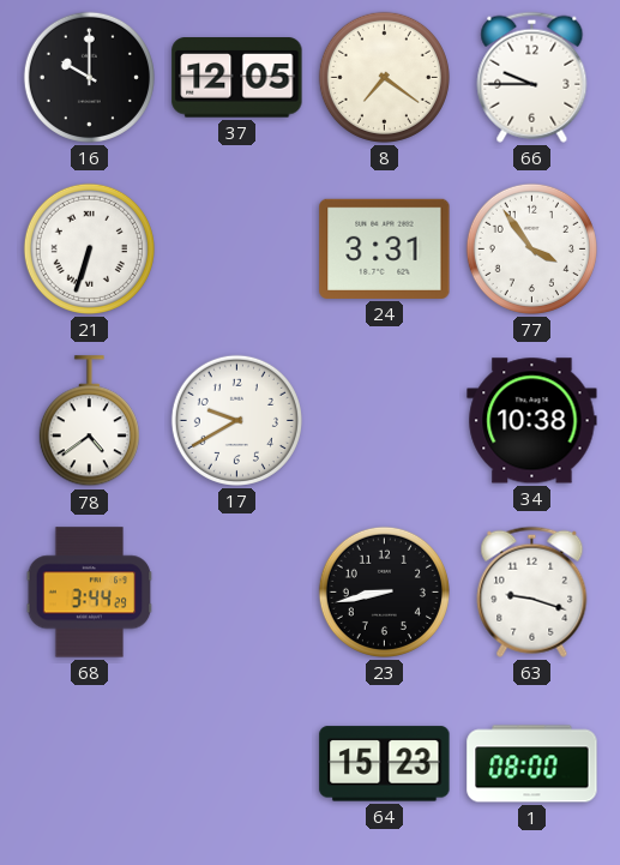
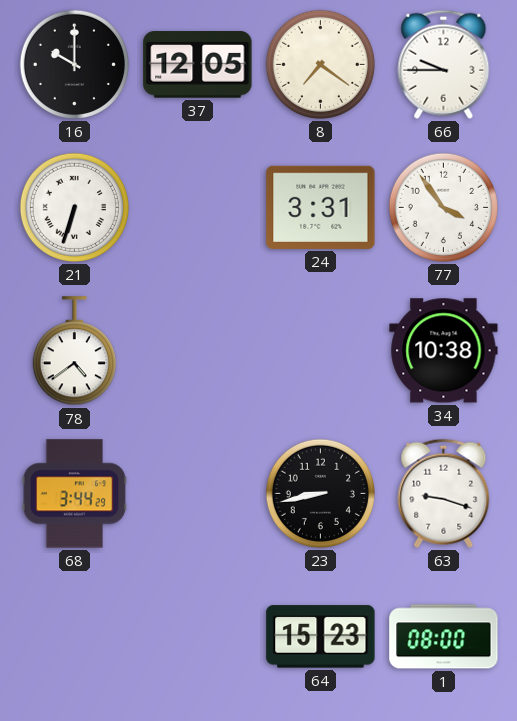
17: 9:40 -> none
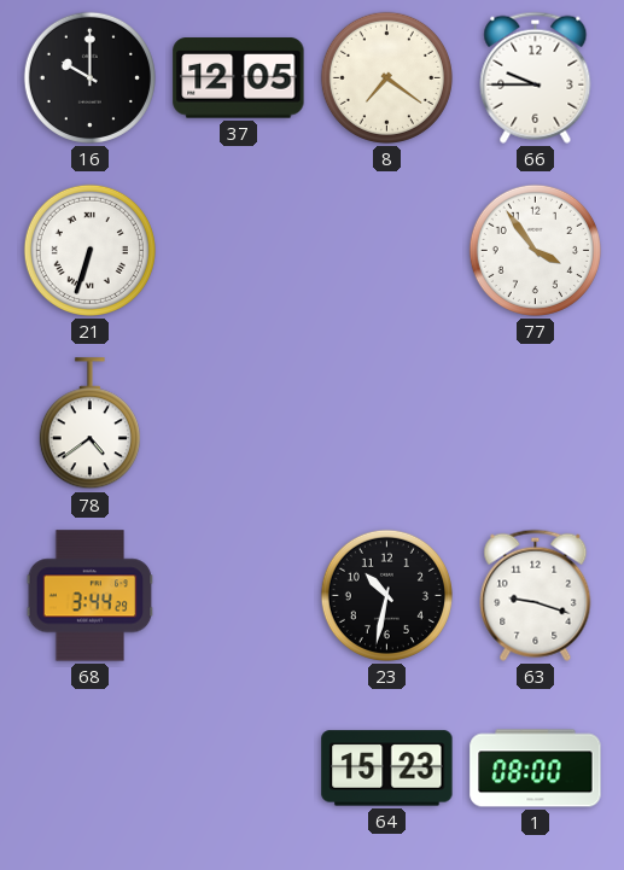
24: 3:31 -> none
34: 10:38 -> none
23: 8:43 -> 10:32
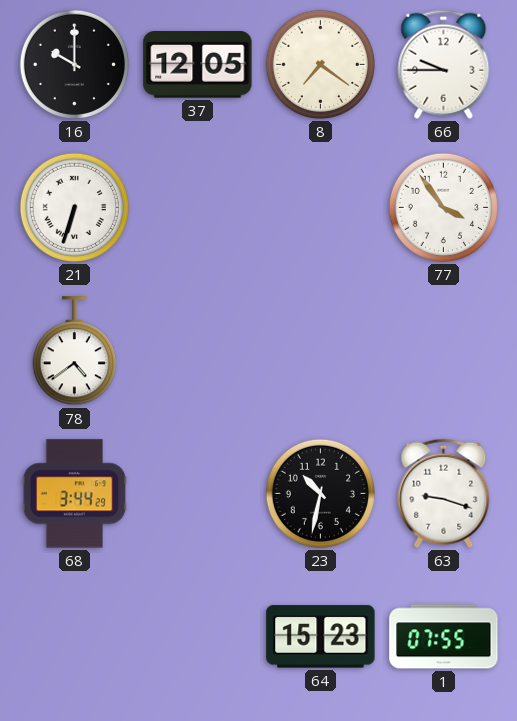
1: 08:00 -> 07:55
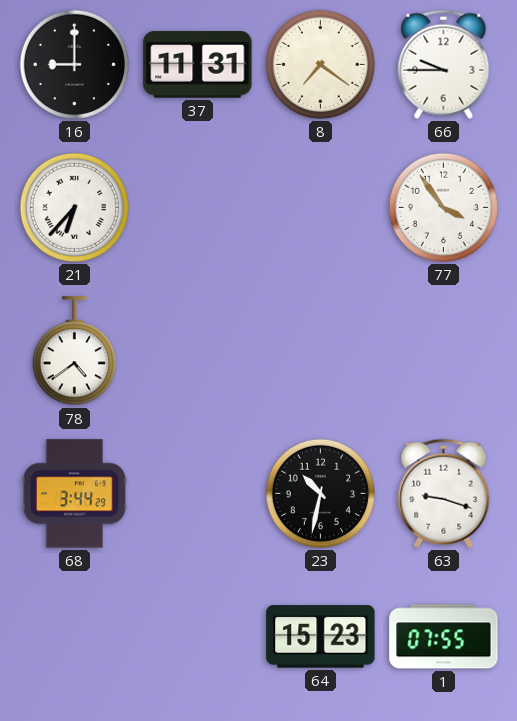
16: 10:00 -> 9:00
37: 12:05 -> 11:31
21: 6:33 -> 6:37
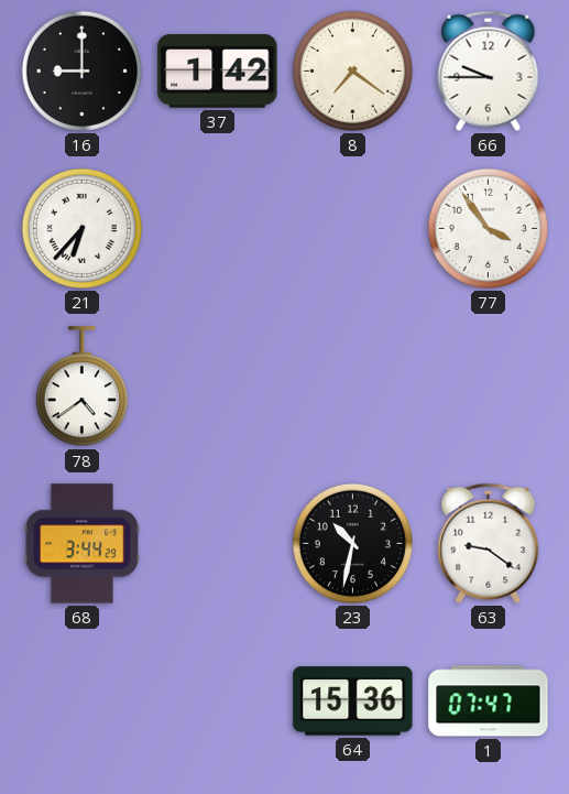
37: 11:31 -> 1:42
63: 9:18 -> 9:21
64: 15:23 -> 15:36
1: 07:55 -> 07:47
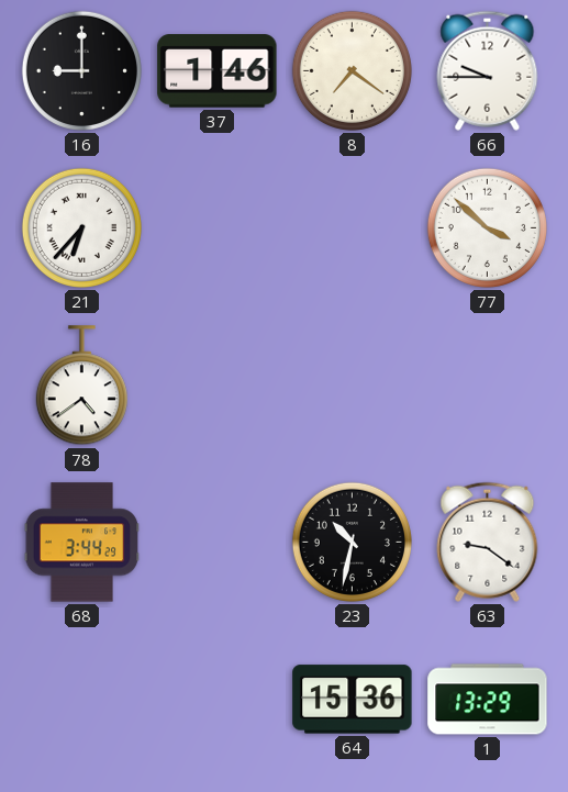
37: 1:42 -> 1:46
77: 3:54 -> 3:52
1: 07:47 -> 13:29
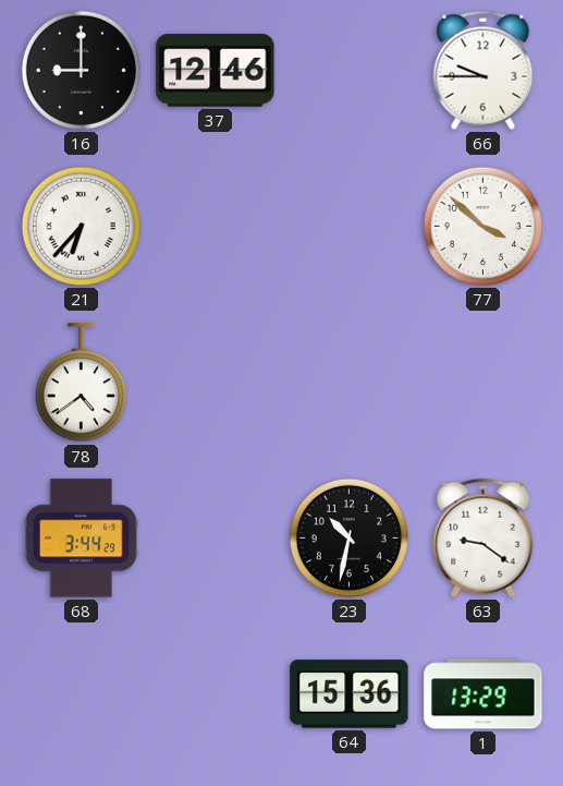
37: 1:46 -> 12:46
8: 7:21 -> none
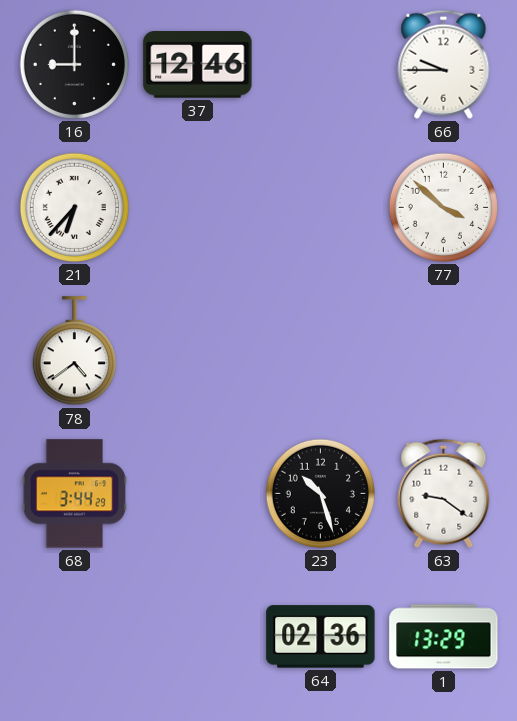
23: 10:32 -> 10:27
64: 15:36 -> 02:36
